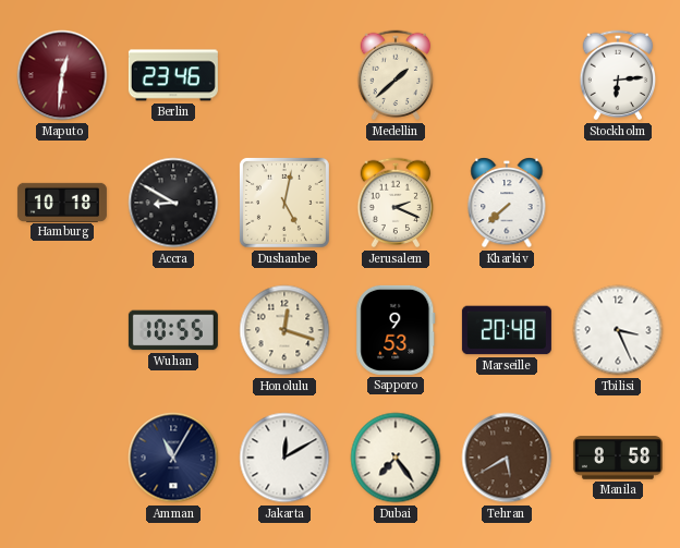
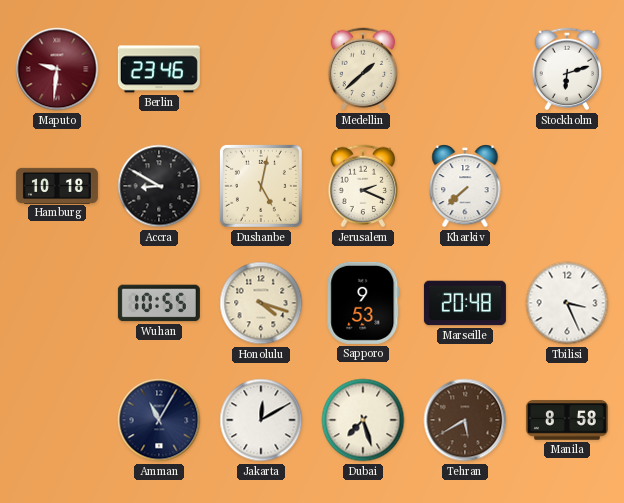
Maputo: 12:31 -> 9:31
Stockholm: 6:14 -> 6:12
Honolulu: 12:18 -> 4:18
Dubai: 7:24 -> 7:27
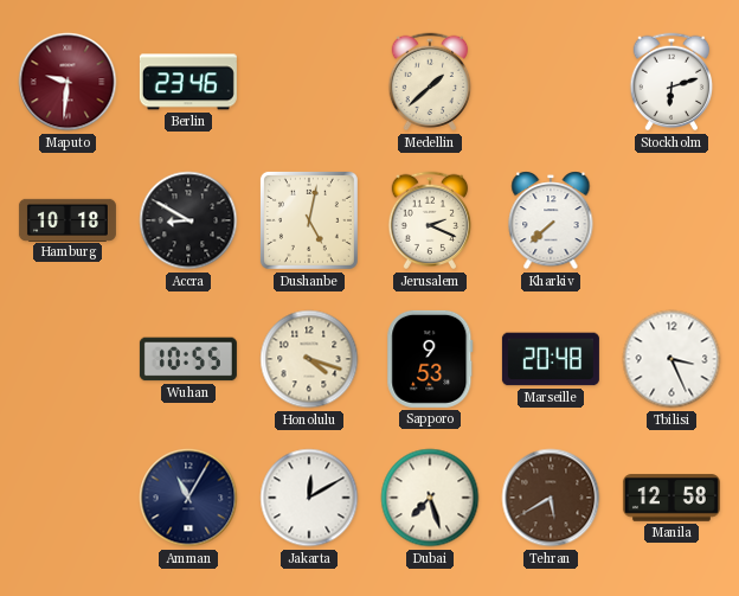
Manila: 8:58 -> 12:58
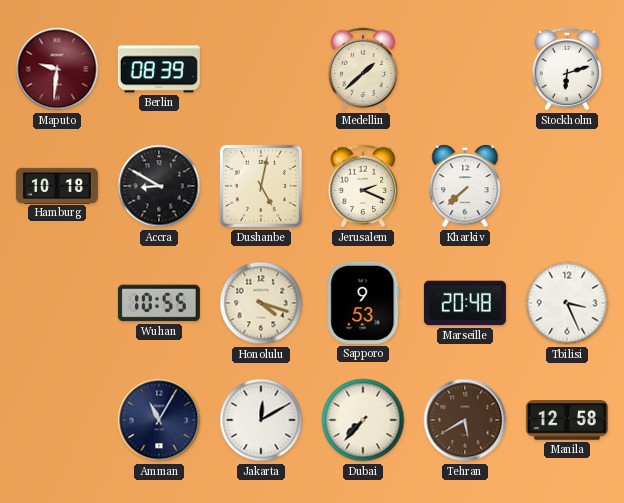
Berlin: 23:46 -> 08:39
Dubai: 7:27 -> 7:37
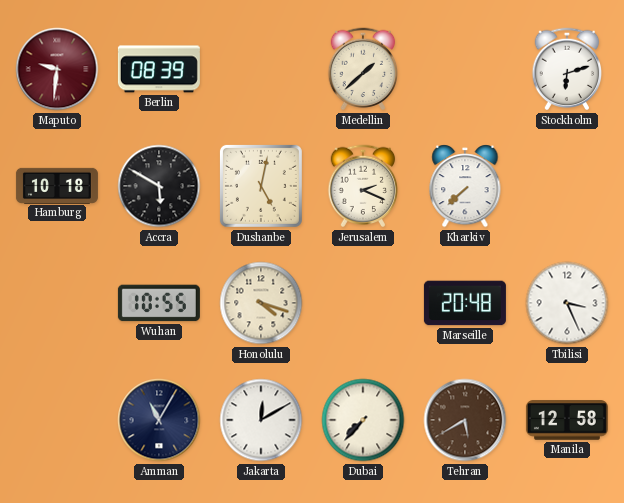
Accra: 8:50 -> 5:50
Sapporo: 9:53 -> none
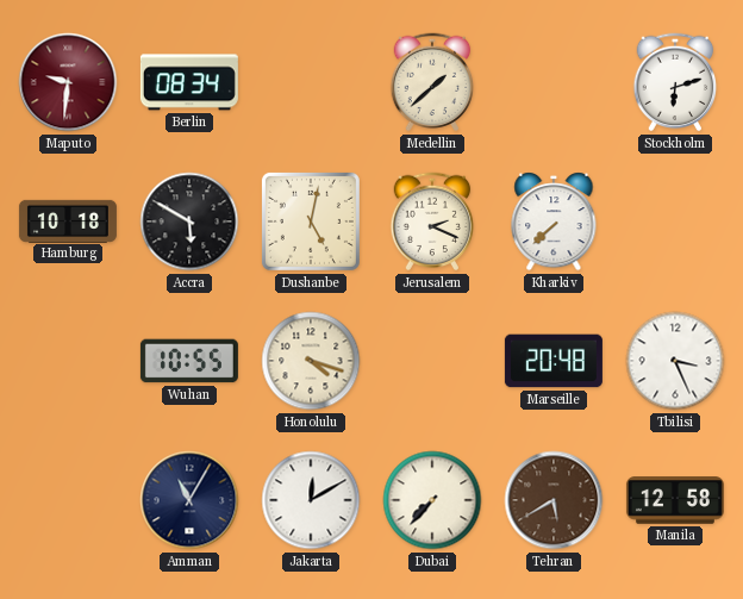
Berlin: 08:39 -> 08:34
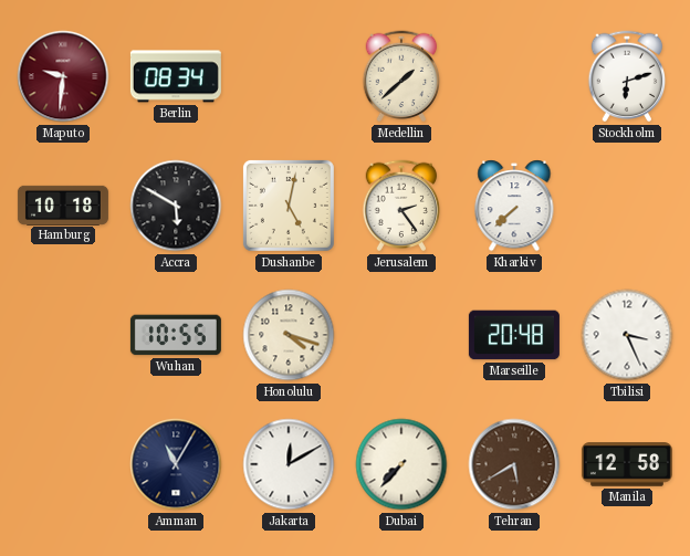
Jerusalem: 2:19 -> 2:24
